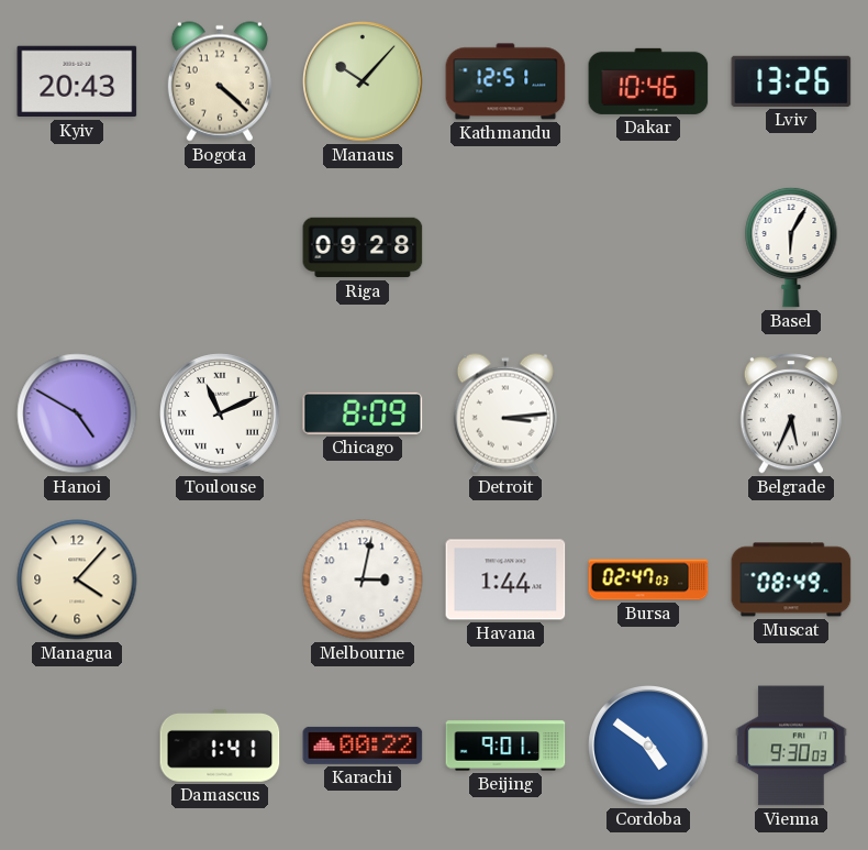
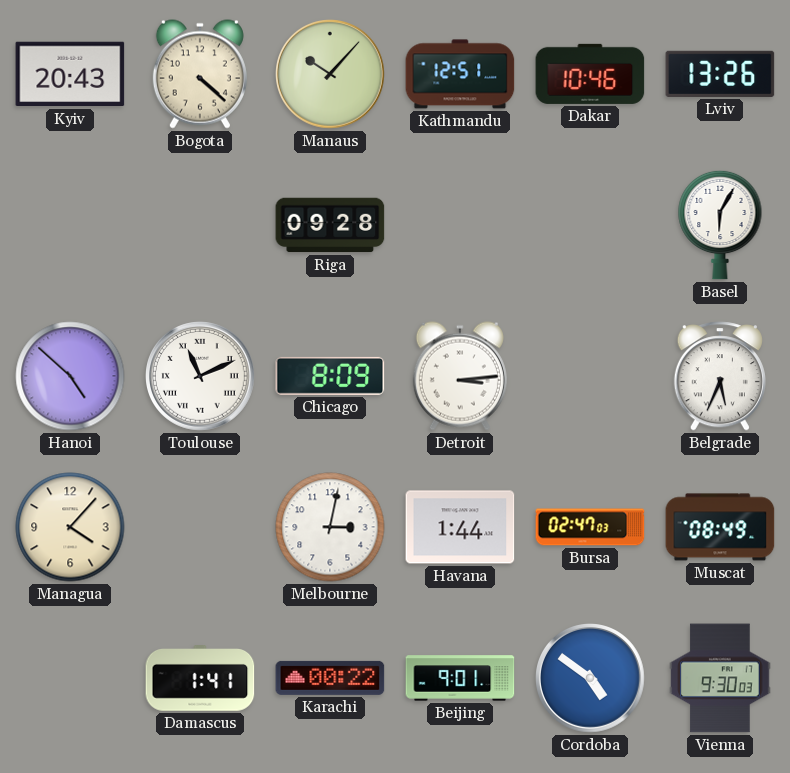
Hanoi: 4:50 -> 4:52
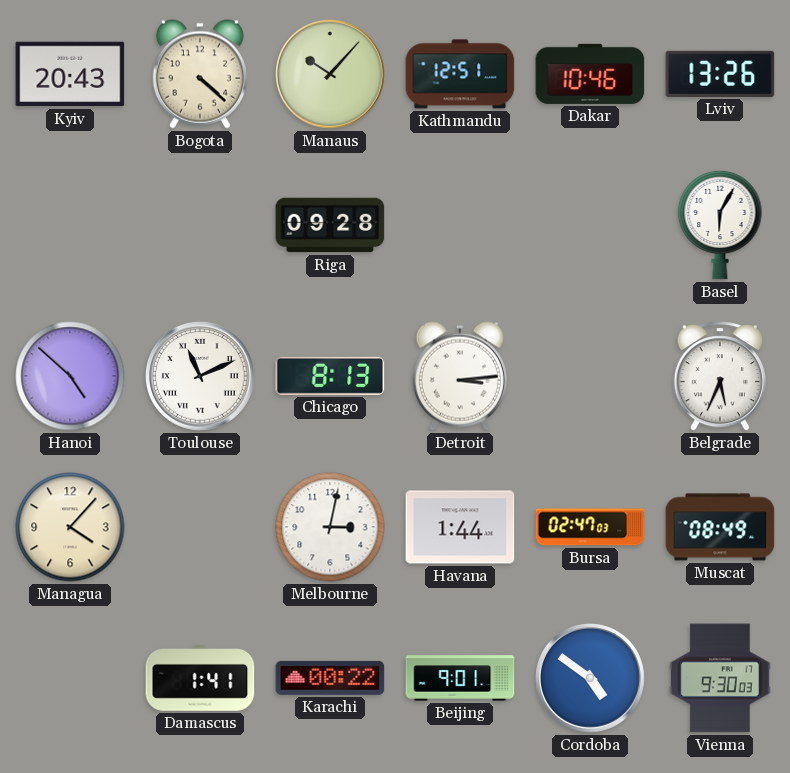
Chicago: 8:09 -> 8:13
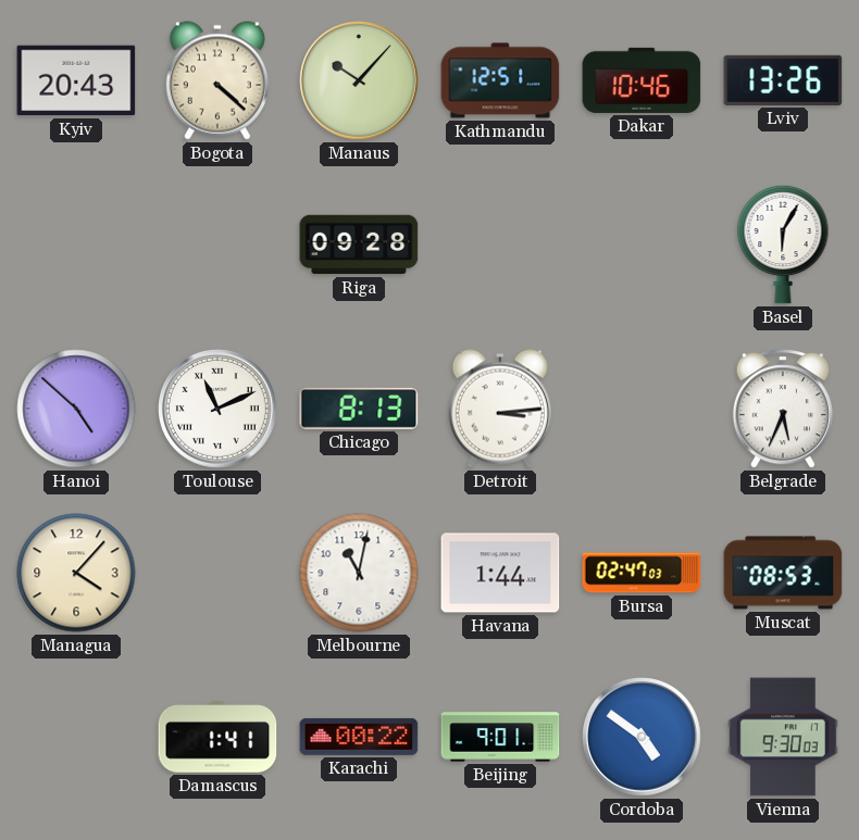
Melbourne: 3:02 -> 11:02
Muscat: 08:49 -> 08:53
